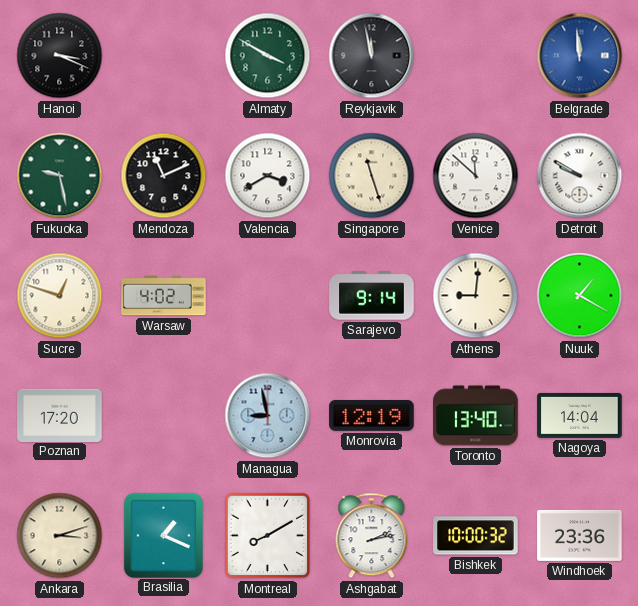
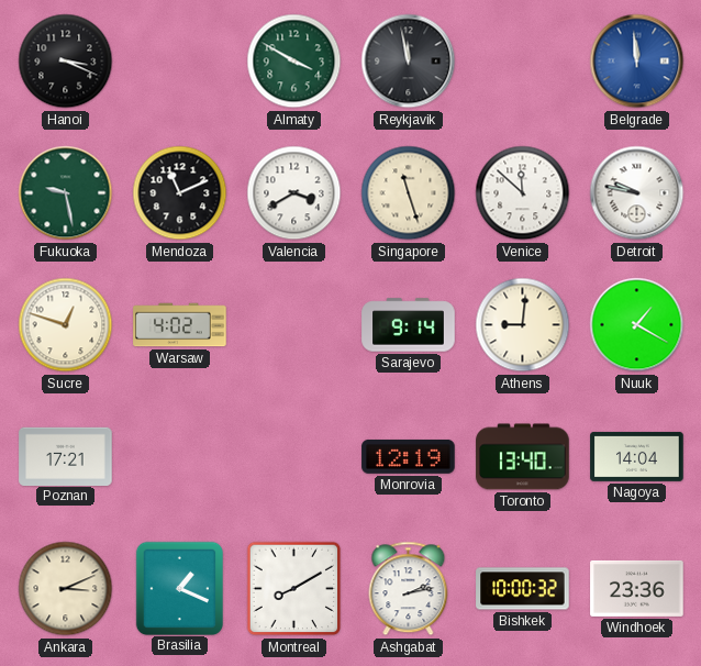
Detroit: 9:50 -> 9:47
Poznan: 17:20 -> 17:21
Managua: 8:58 -> none
Ankara: 3:12 -> 3:11
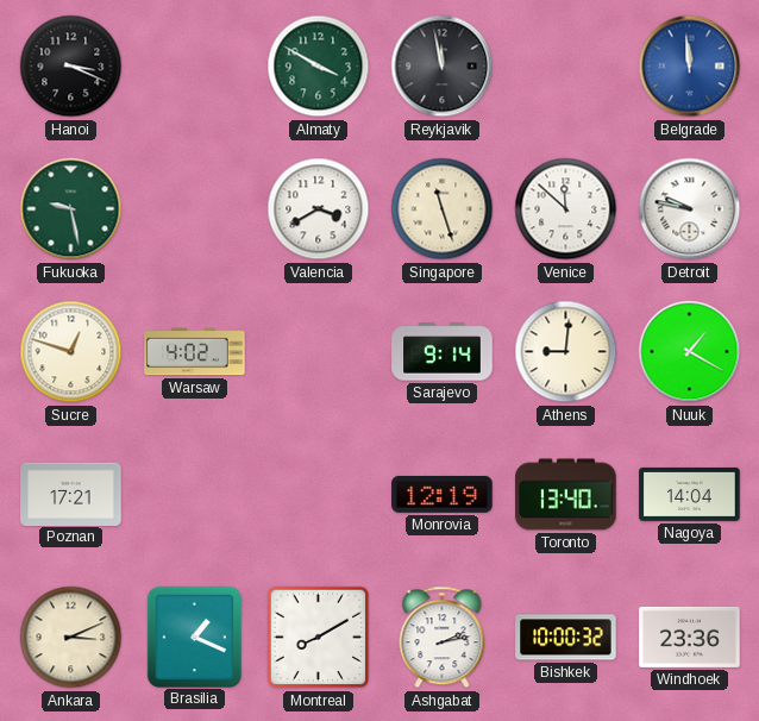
Mendoza: 11:11 -> none
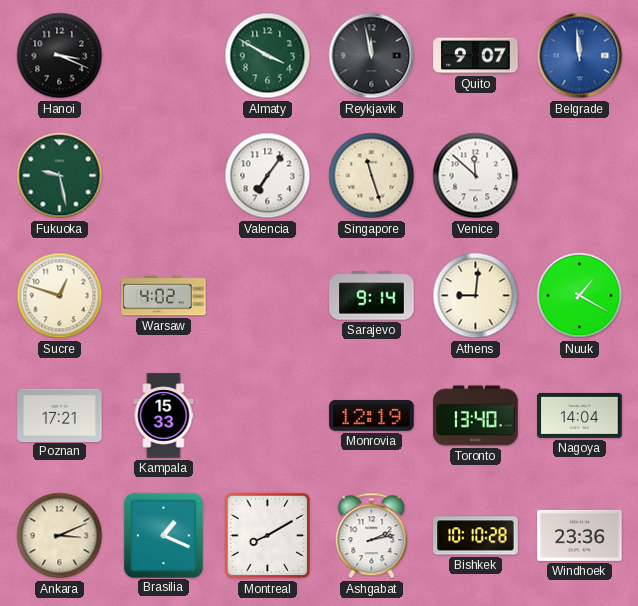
Quito: none -> 9:07
Valencia: 3:40 -> 7:06
Detroit: 9:47 -> none
Kampala: none -> 15:33
Bishkek: 10:00 -> 10:10
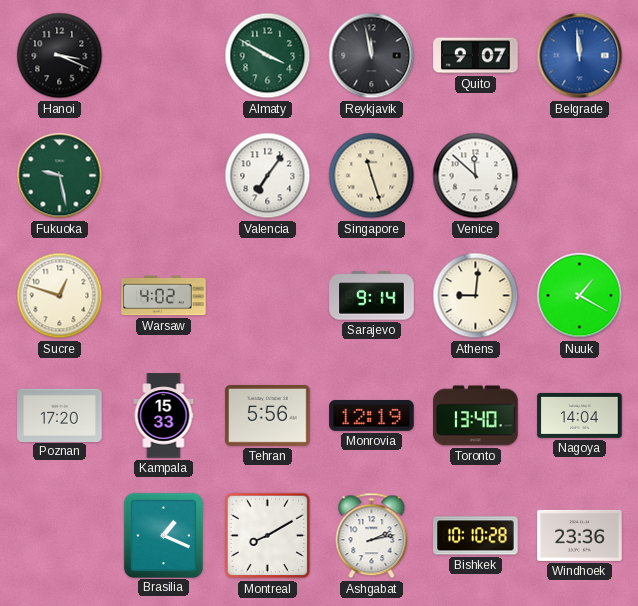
Poznan: 17:21 -> 17:20
Tehran: none -> 5:56
Ankara: 3:11 -> none
